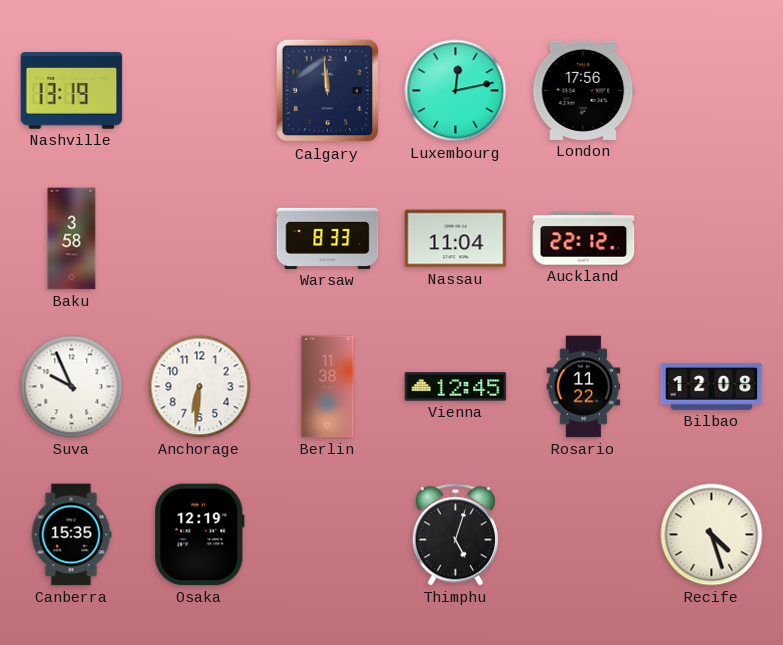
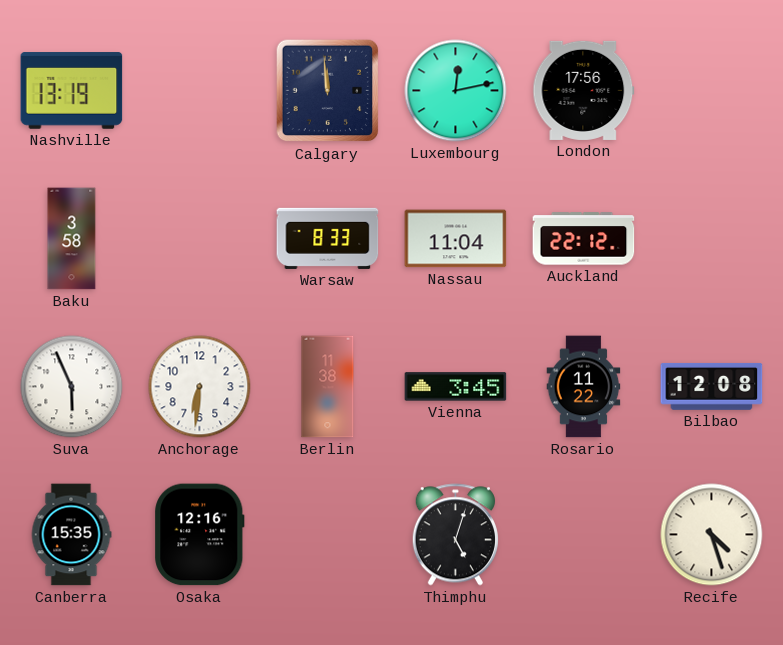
Suva: 9:56 -> 5:56
Vienna: 12:45 -> 3:45
Osaka: 12:19 -> 12:16
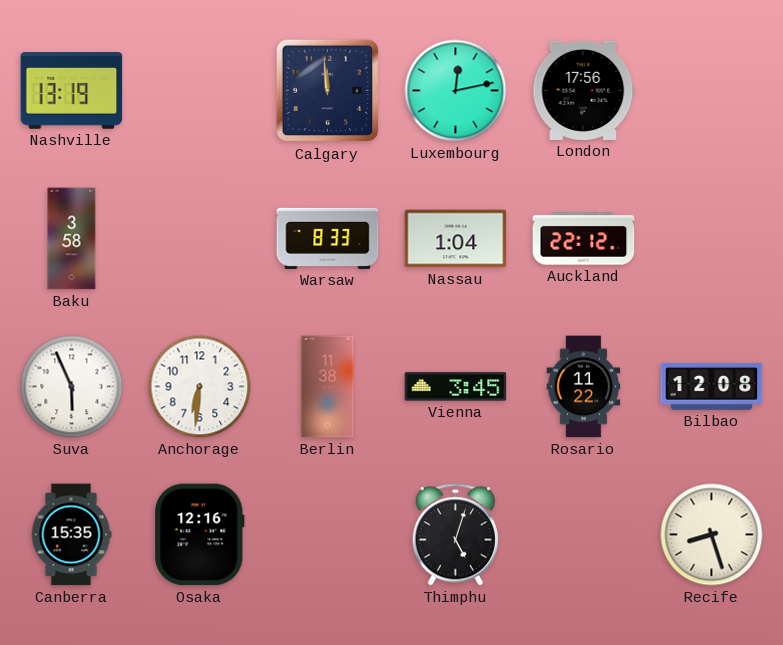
Nassau: 11:04 -> 1:04
Recife: 4:27 -> 8:27
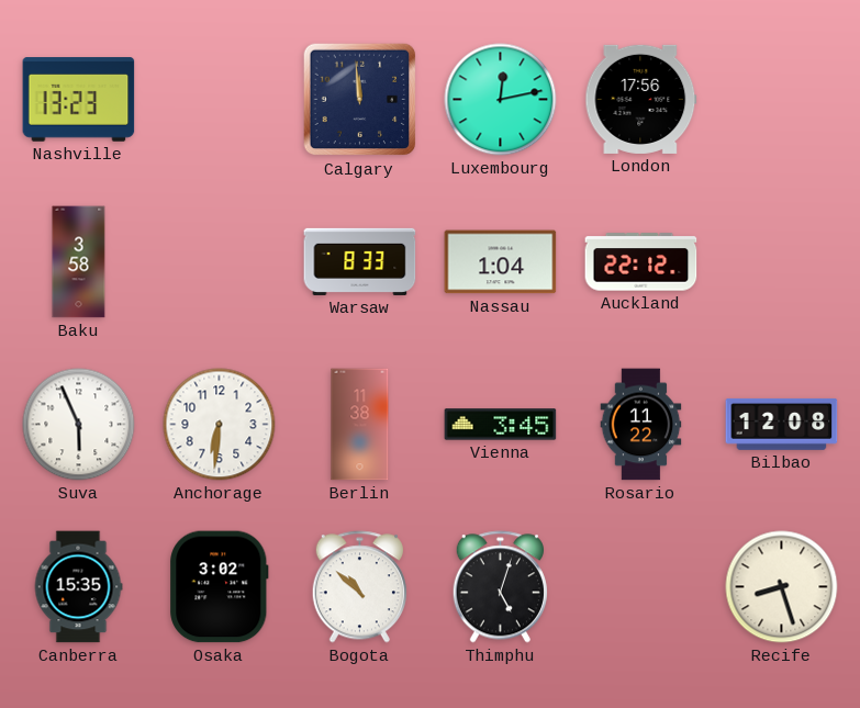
Nashville: 13:19 -> 13:23
Osaka: 12:16 -> 3:02
Bogota: none -> 10:52
